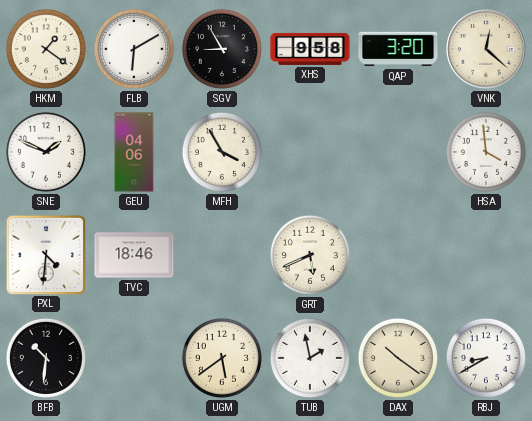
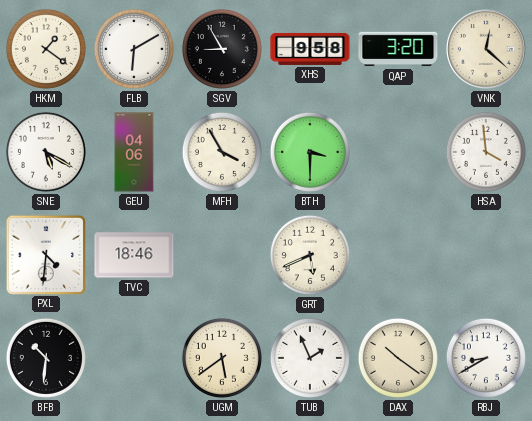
SNE: 1:49 -> 5:20
BTH: none -> 3:30
TUB: 1:58 -> 1:56
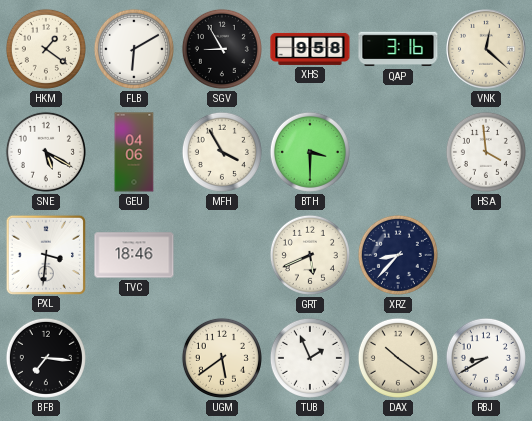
QAP: 3:20 -> 3:16
PXL: 4:31 -> 3:31
XRZ: none -> 8:37
BFB: 10:31 -> 7:16
